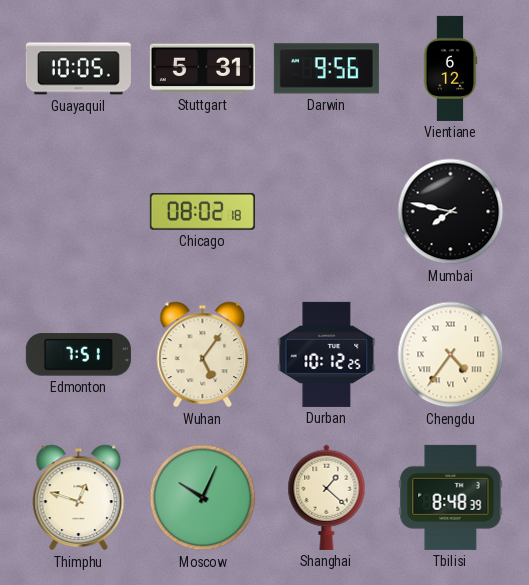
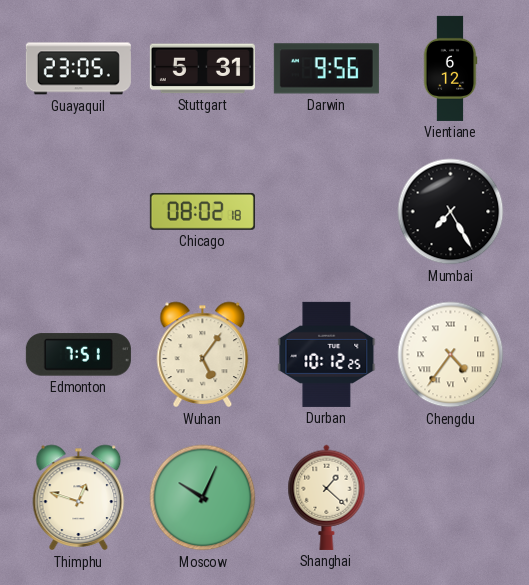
Guayaquil: 10:05 -> 23:05
Mumbai: 7:47 -> 7:25
Tbilisi: 8:48 -> none
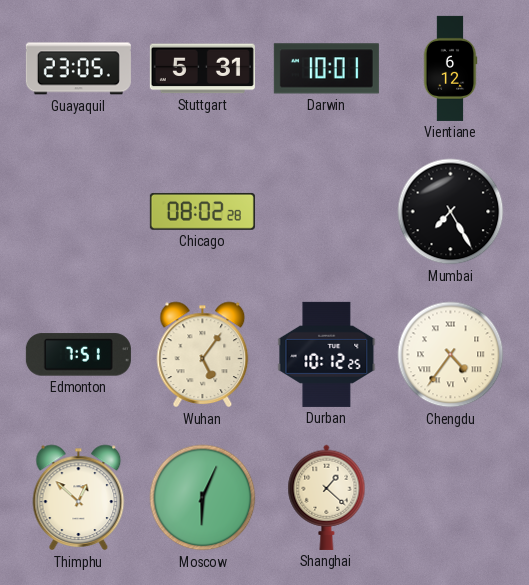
Darwin: 9:56 -> 10:01
Chicago: 08:02:18 -> 08:02:28
Thimphu: 12:48 -> 12:52
Moscow: 10:04 -> 6:04
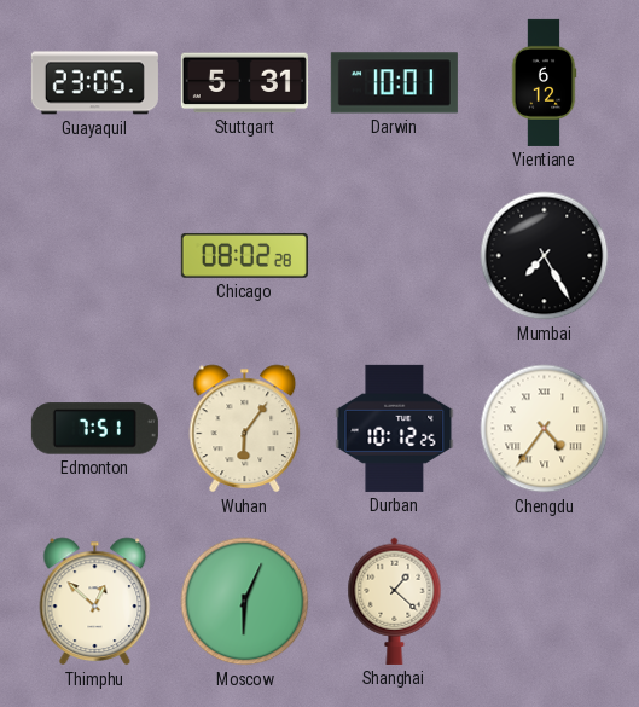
Wuhan: 5:06 -> 6:06
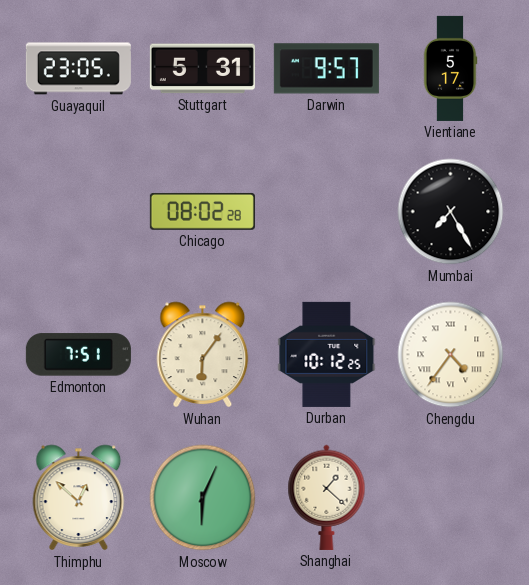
Darwin: 10:01 -> 9:57
Vientiane: 6:12 -> 5:17
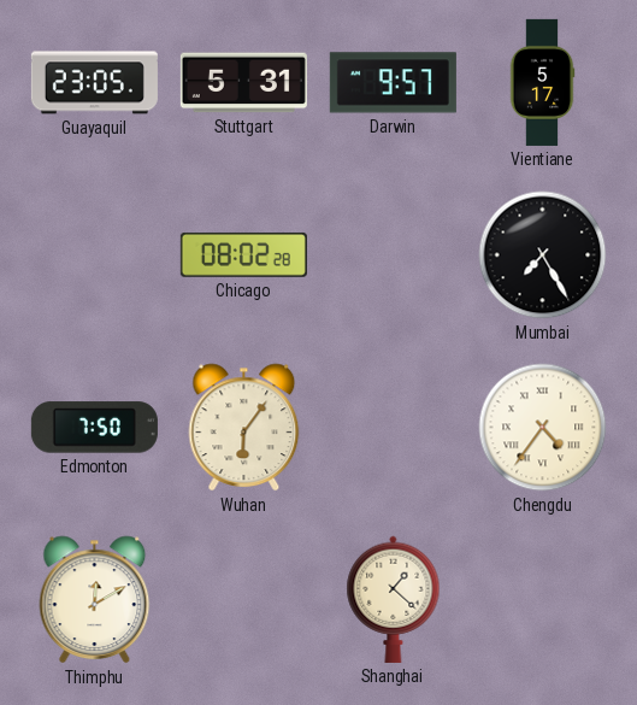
Edmonton: 7:51 -> 7:50
Durban: 10:12 -> none
Thimphu: 12:52 -> 12:10
Moscow: 6:04 -> none
